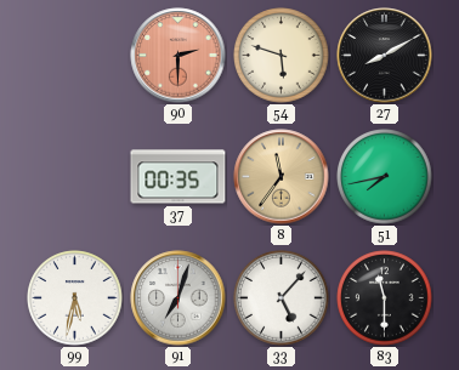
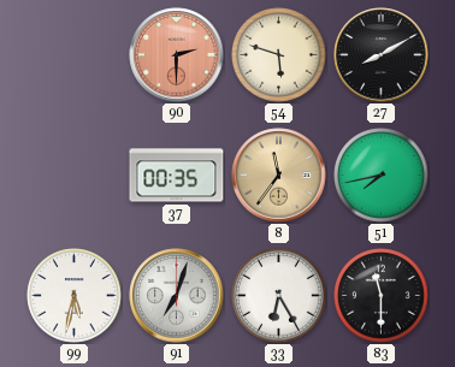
33: 5:07 -> 6:25
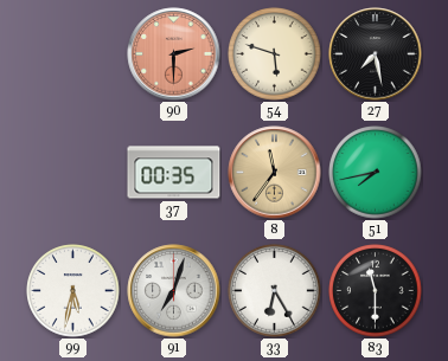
27: 8:10 -> 7:28
